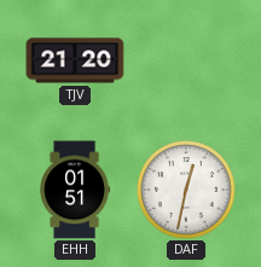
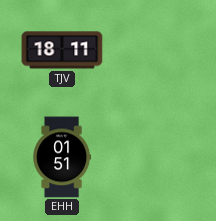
TJV: 21:20 -> 18:11
DAF: 12:32 -> none
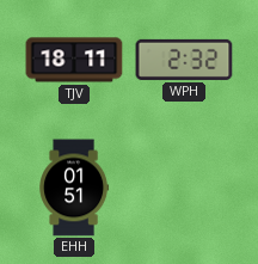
WPH: none -> 2:32
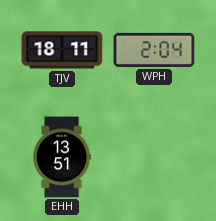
WPH: 2:32 -> 2:04
EHH: 01:51 -> 13:51
